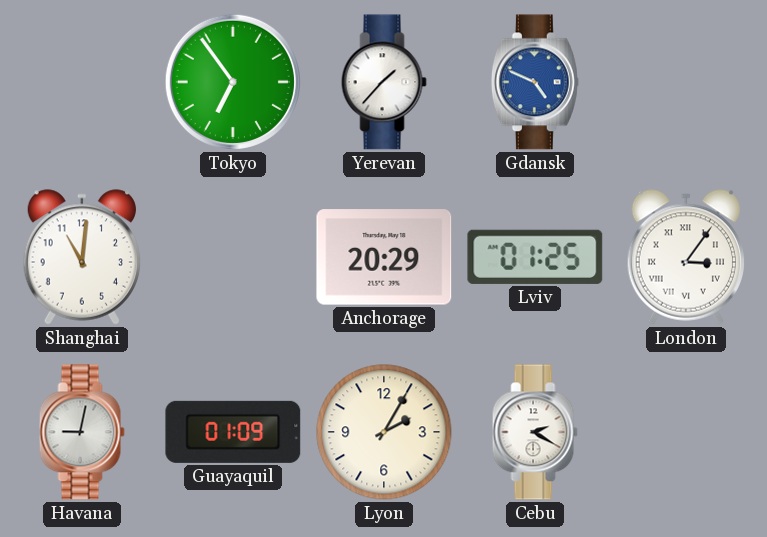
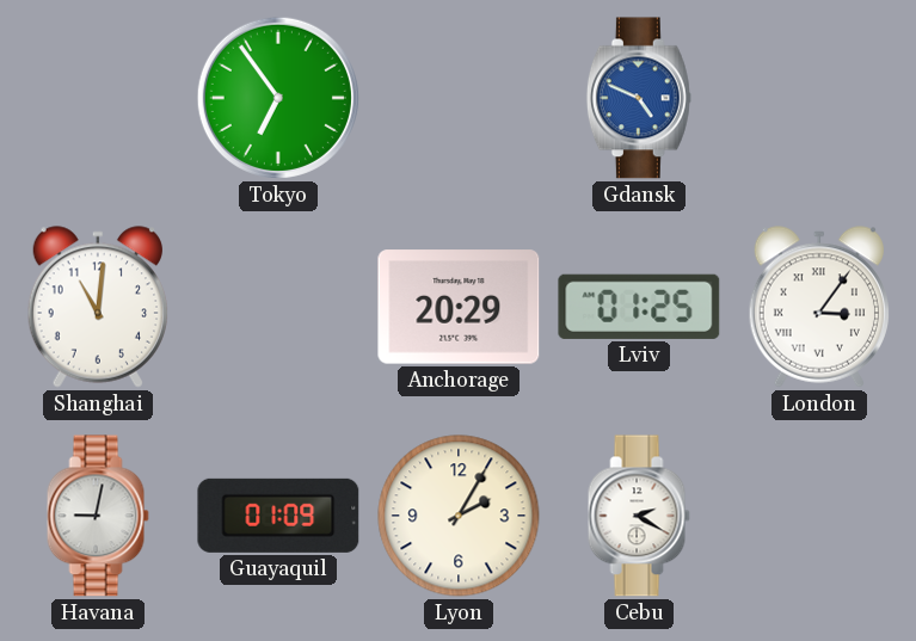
Yerevan: 1:37 -> none
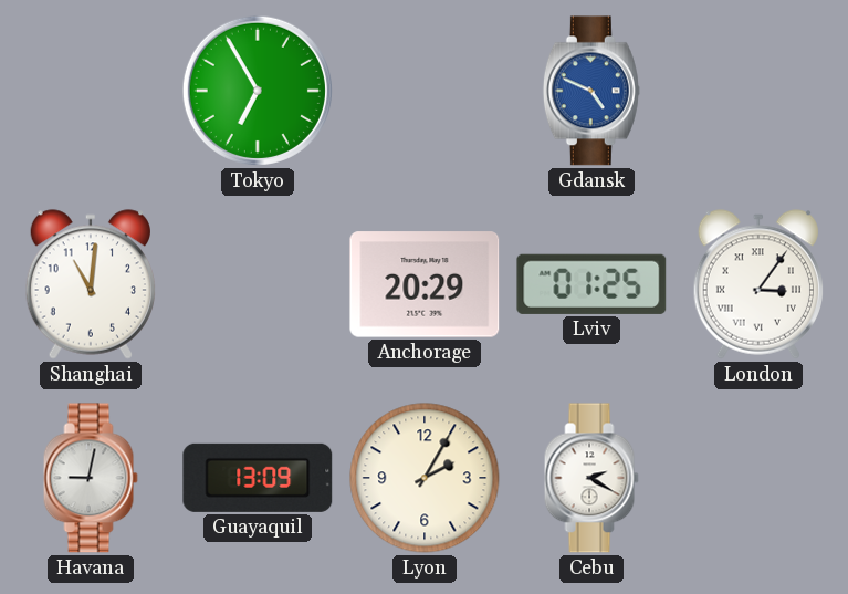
Tokyo: 6:54 -> 6:55
Guayaquil: 01:09 -> 13:09
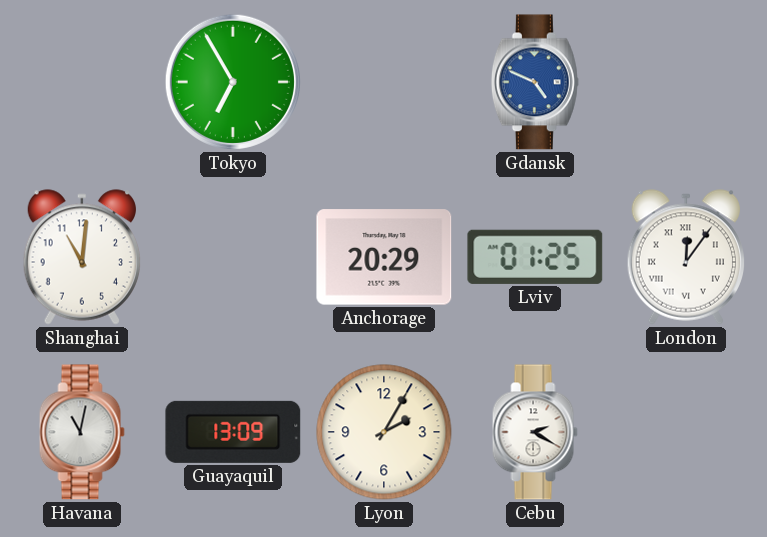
London: 3:06 -> 12:06
Havana: 9:02 -> 11:02
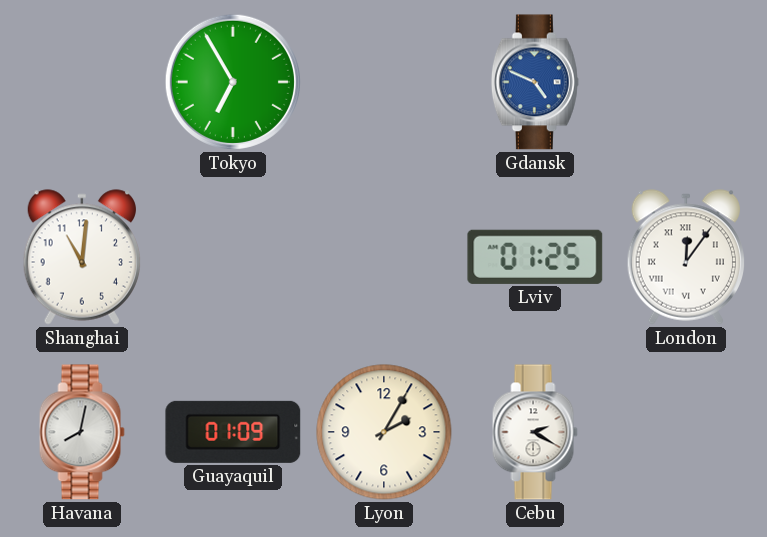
Anchorage: 20:29 -> none
Havana: 11:02 -> 8:02
Guayaquil: 13:09 -> 01:09
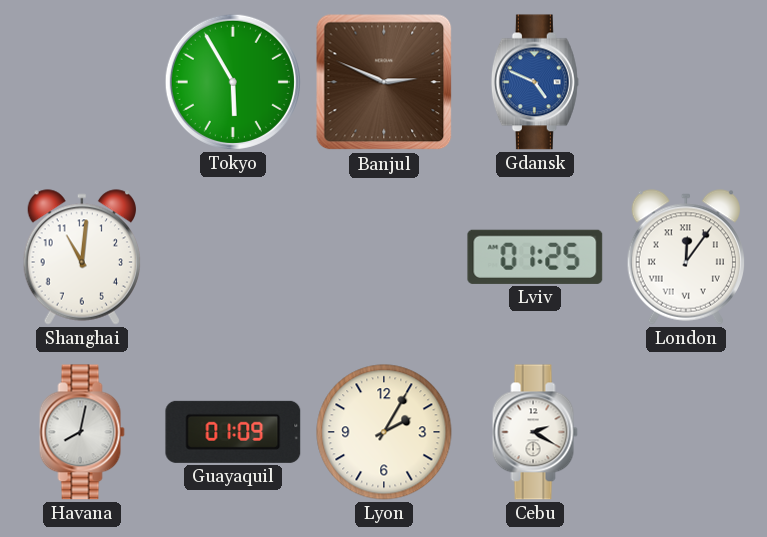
Tokyo: 6:55 -> 5:55
Banjul: none -> 2:49
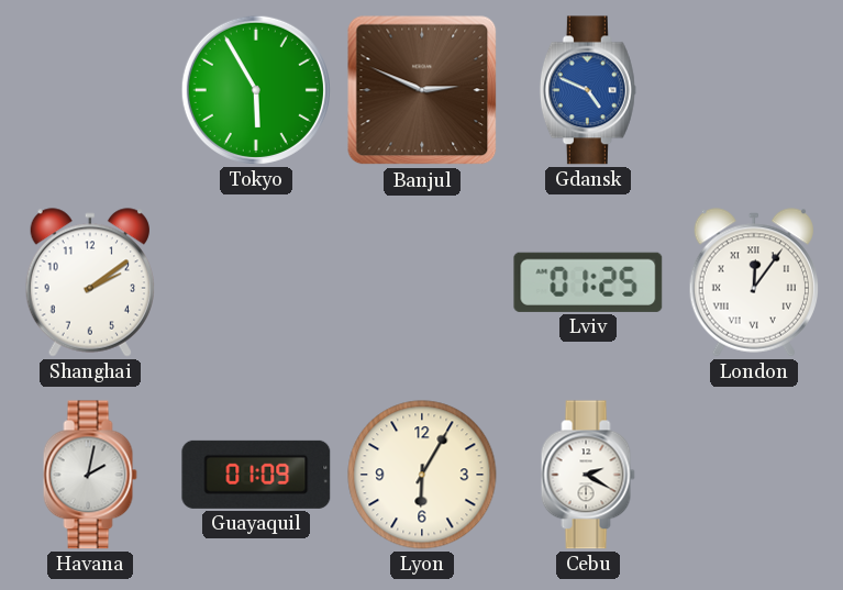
Shanghai: 11:01 -> 2:09
Havana: 8:02 -> 2:02
Lyon: 2:05 -> 6:05
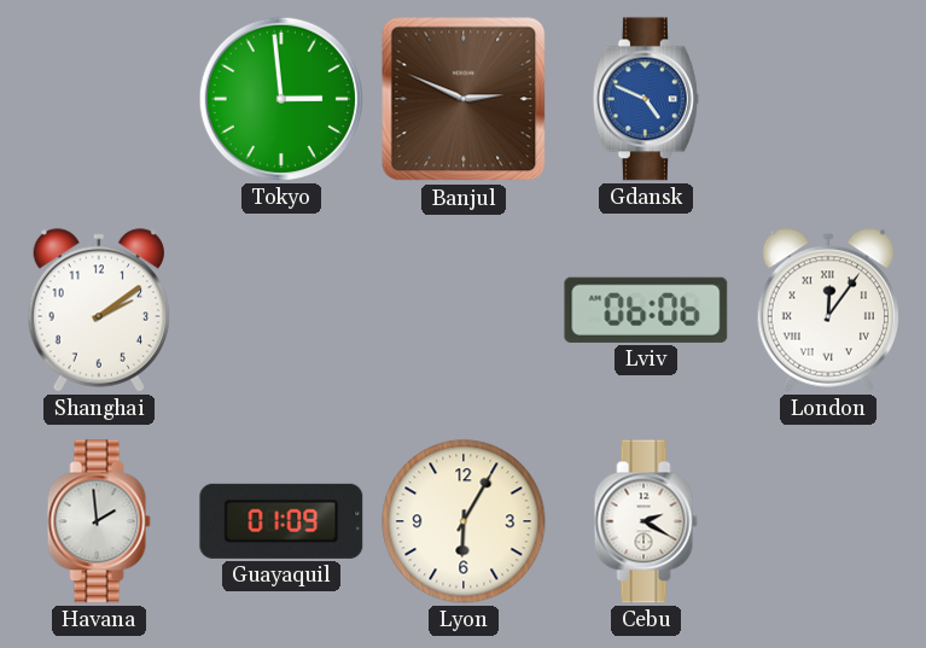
Tokyo: 5:55 -> 2:59
Lviv: 01:25 -> 06:06
Havana: 2:02 -> 1:59
